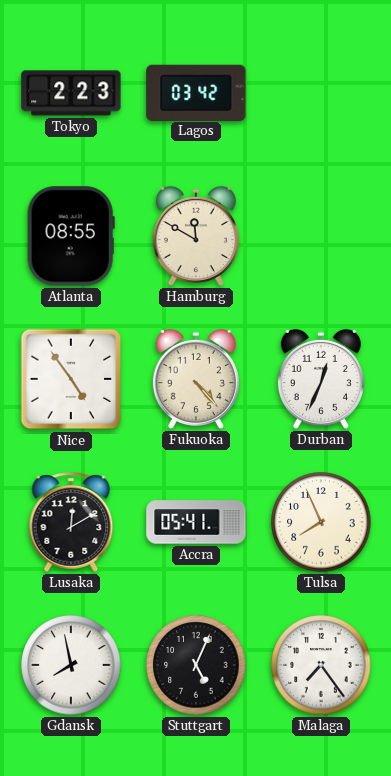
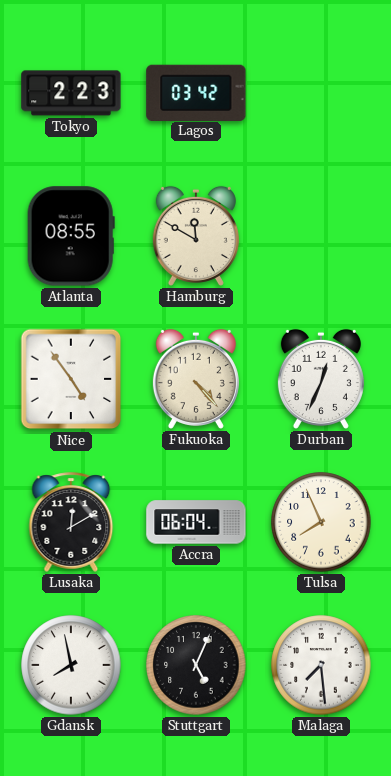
Accra: 05:41 -> 06:04
Malaga: 7:24 -> 7:29
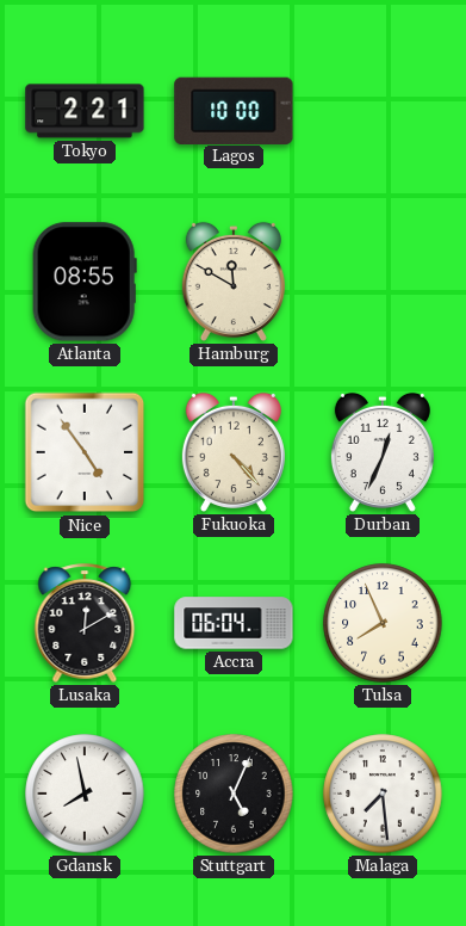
Tokyo: 2:23 -> 2:21
Lagos: 03:42 -> 10:00
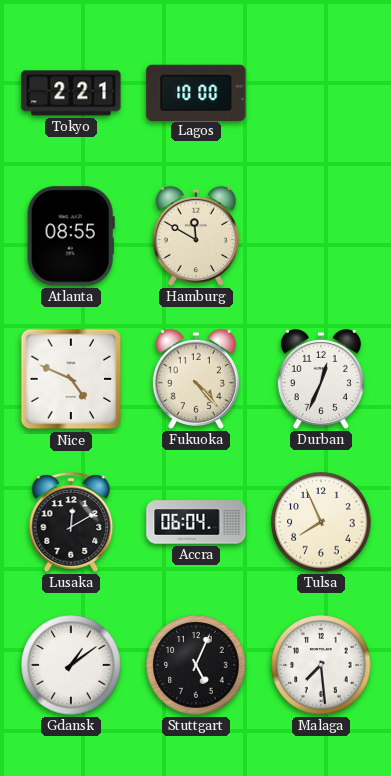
Nice: 4:54 -> 4:49
Gdansk: 7:58 -> 1:09
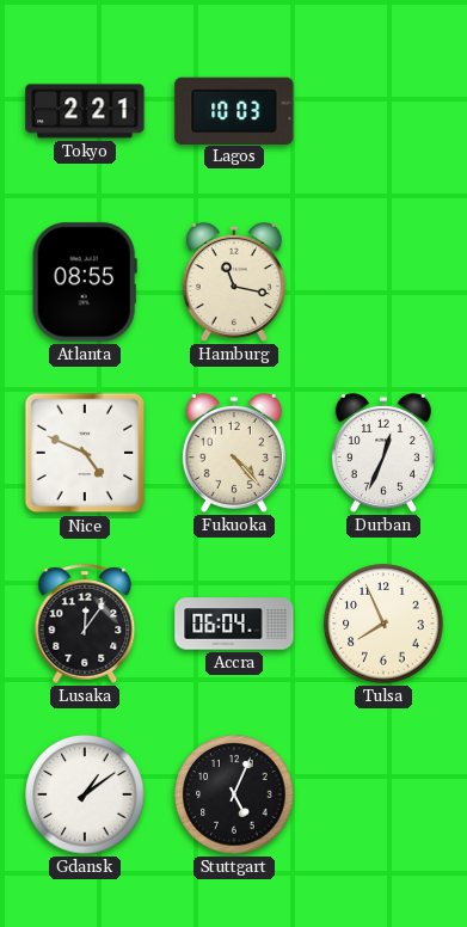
Lagos: 10:00 -> 10:03
Hamburg: 11:50 -> 11:17
Lusaka: 12:10 -> 12:06
Malaga: 7:29 -> none
